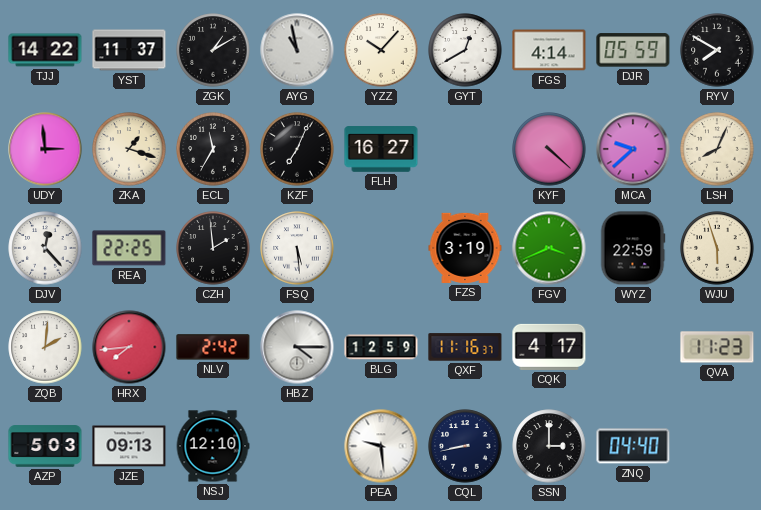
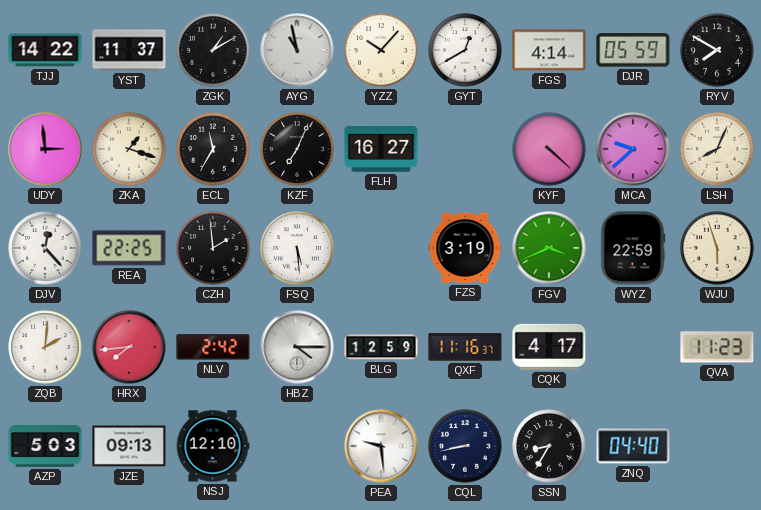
SSN: 3:00 -> 8:35
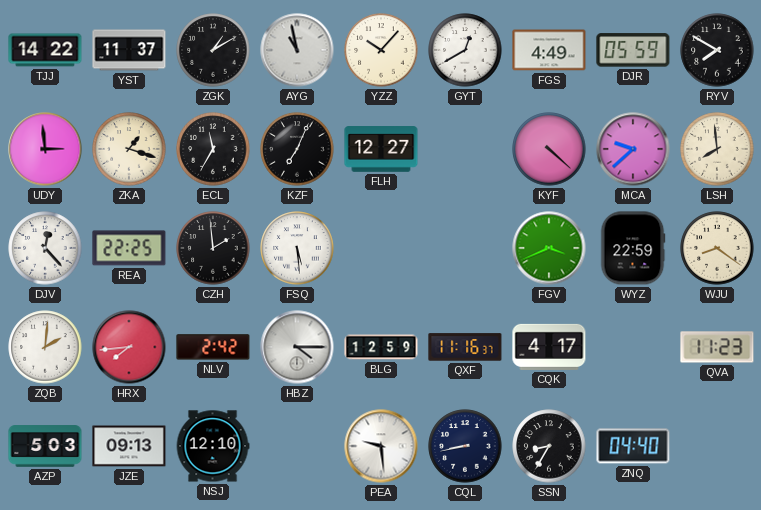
FGS: 4:14 -> 4:49
FLH: 16:27 -> 12:27
LSH: 8:04 -> 7:59
FZS: 3:19 -> none
WJU: 5:57 -> 8:21
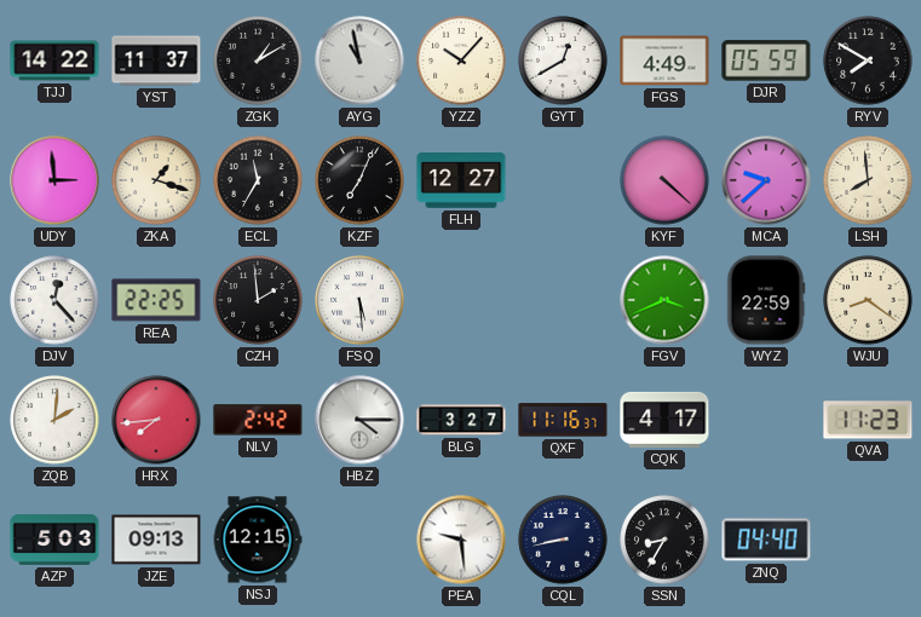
BLG: 12:59 -> 3:27
NSJ: 12:10 -> 12:15
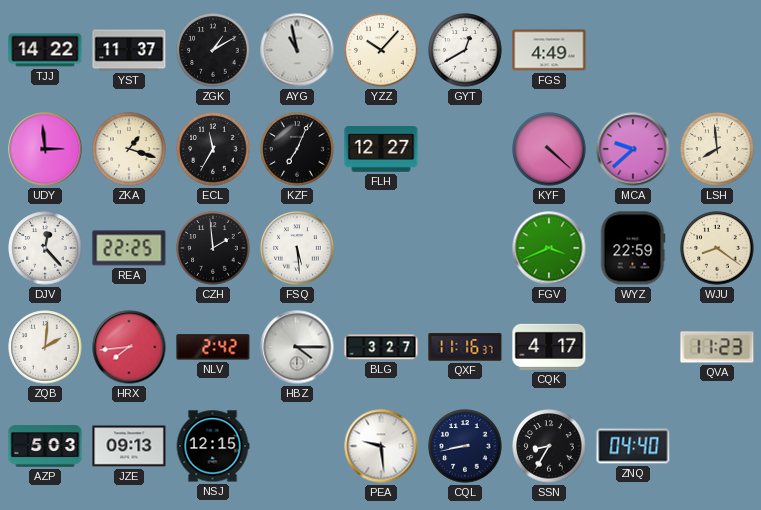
DJR: 05:59 -> none
RYV: 7:50 -> none
